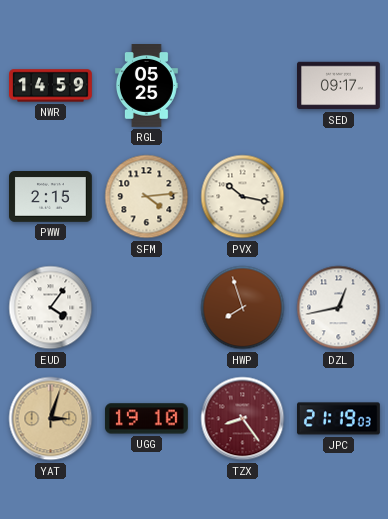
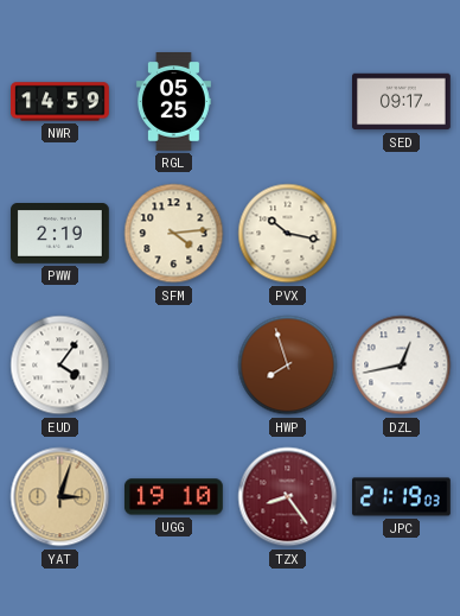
PWW: 2:15 -> 2:19
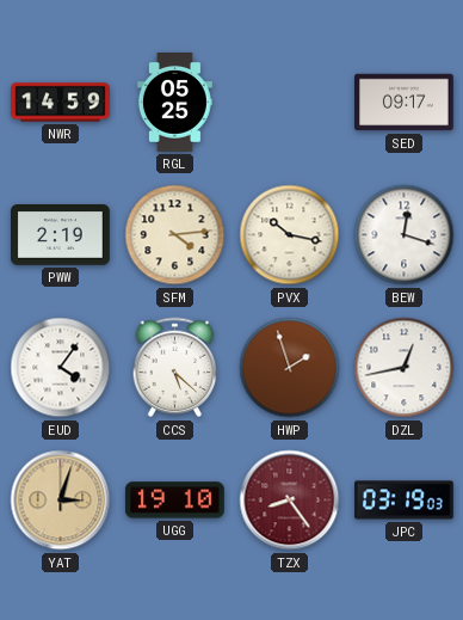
BEW: none -> 12:18
CCS: none -> 5:22
HWP: 7:57 -> 1:57
JPC: 21:19 -> 03:19
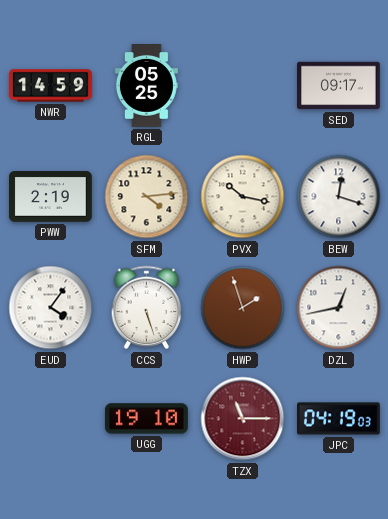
CCS: 5:22 -> 5:27
YAT: 3:03 -> none
TZX: 8:24 -> 11:15
JPC: 03:19 -> 04:19
